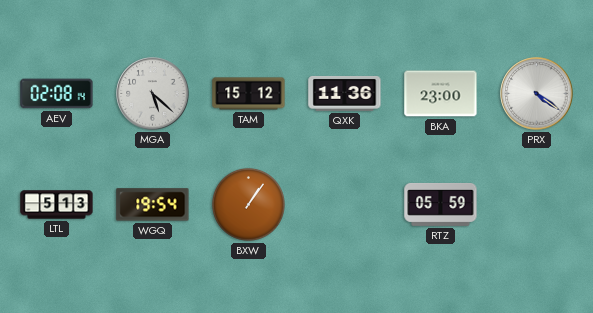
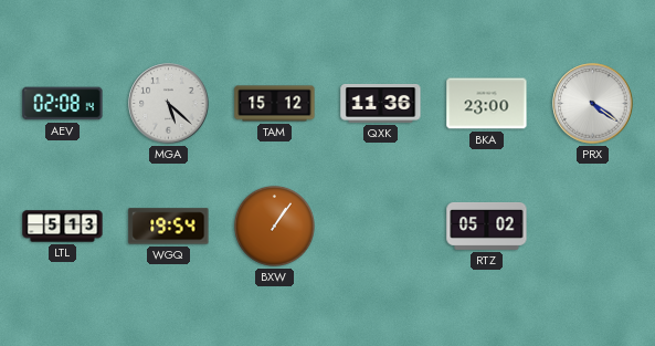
RTZ: 05:59 -> 05:02
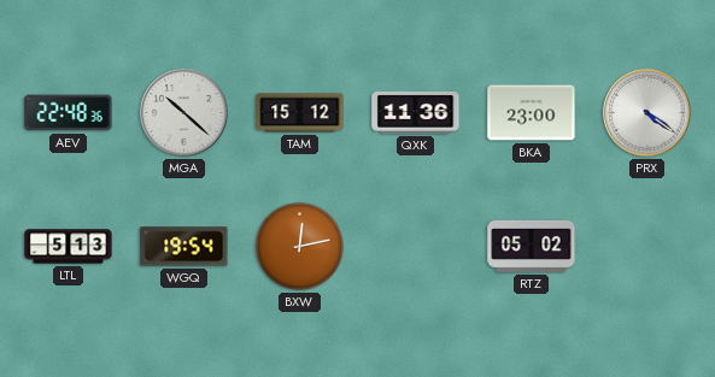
AEV: 02:08 -> 22:48
MGA: 5:22 -> 10:22
BXW: 1:06 -> 12:13
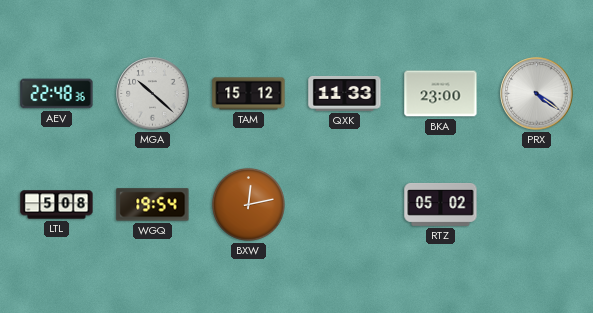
QXK: 11:36 -> 11:33
LTL: 5:13 -> 5:08
